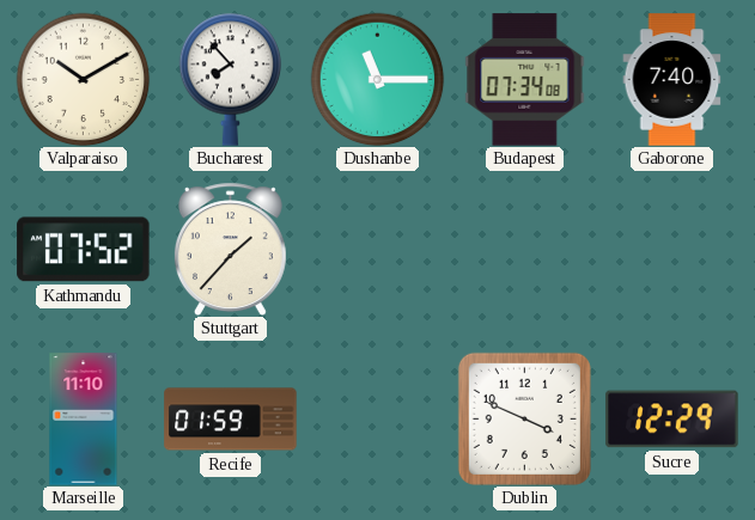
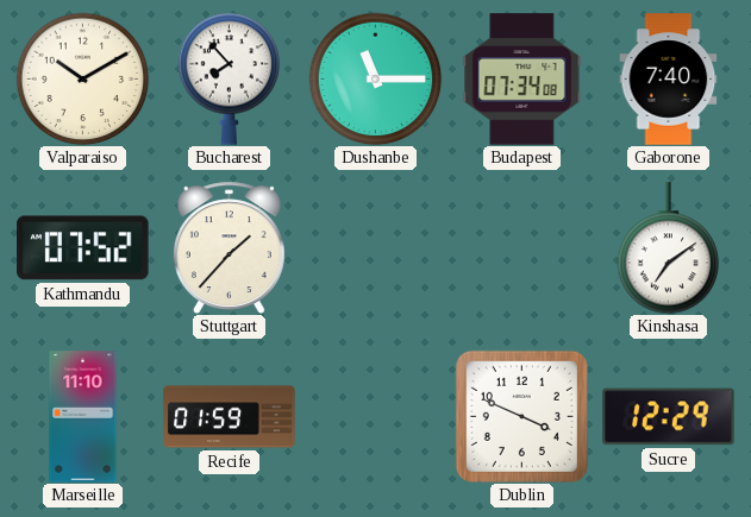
Kinshasa: none -> 7:09
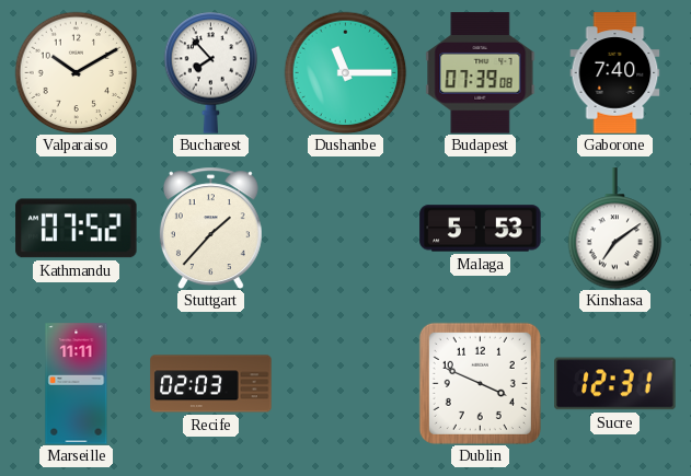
Budapest: 07:34 -> 07:39
Malaga: none -> 5:53
Marseille: 11:10 -> 11:11
Recife: 01:59 -> 02:03
Sucre: 12:29 -> 12:31
